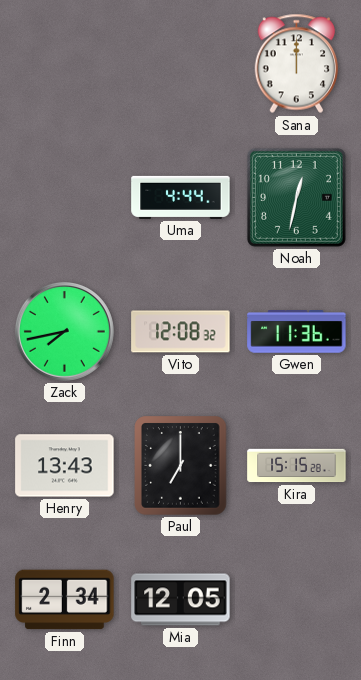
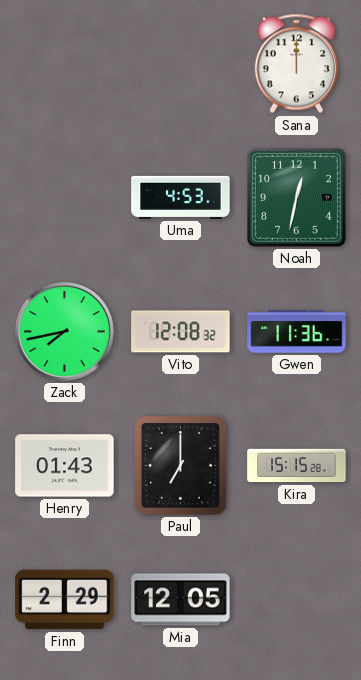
Uma: 4:44 -> 4:53
Henry: 13:43 -> 01:43
Finn: 2:34 -> 2:29
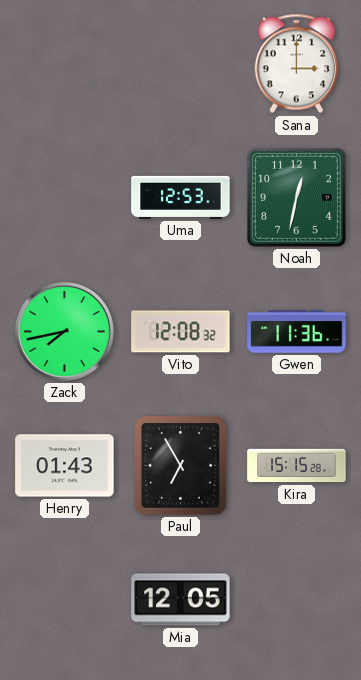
Sana: 12:00 -> 3:00
Uma: 4:53 -> 12:53
Paul: 7:00 -> 6:55
Finn: 2:29 -> none
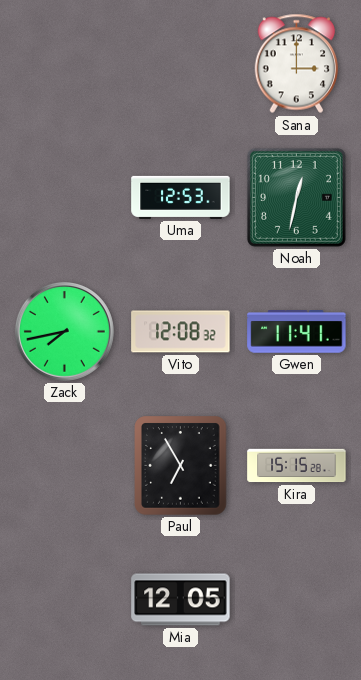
Gwen: 11:36 -> 11:41
Henry: 01:43 -> none
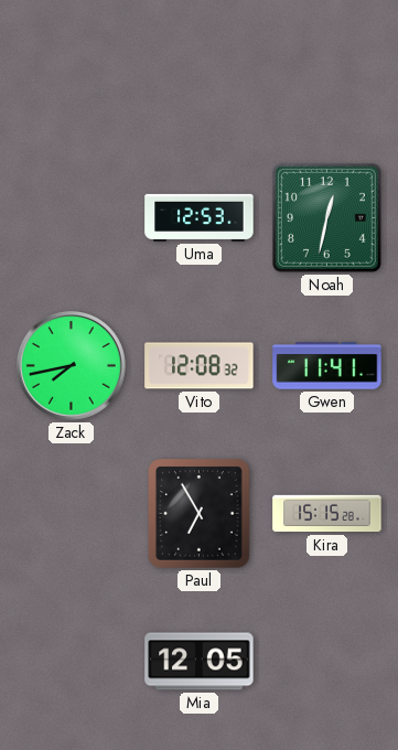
Sana: 3:00 -> none
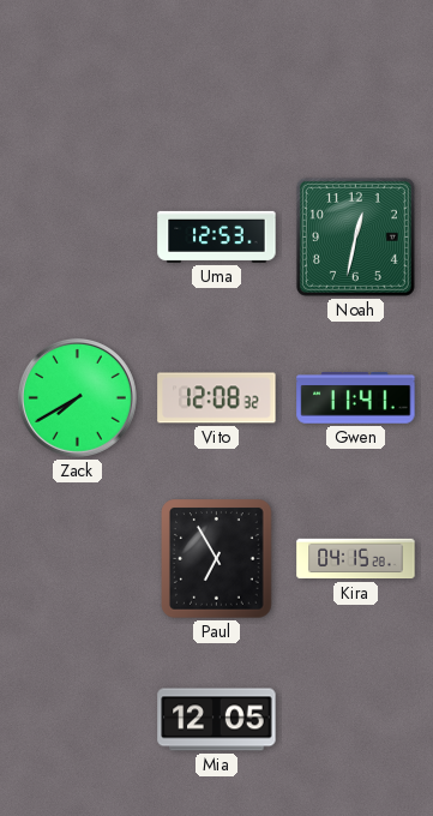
Zack: 7:43 -> 7:40
Kira: 15:15 -> 04:15
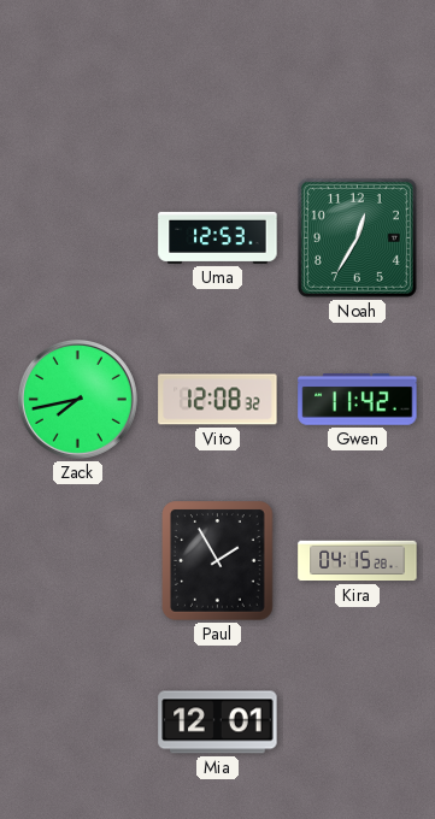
Noah: 12:32 -> 12:35
Zack: 7:40 -> 7:43
Gwen: 11:41 -> 11:42
Paul: 6:55 -> 1:55
Mia: 12:05 -> 12:01
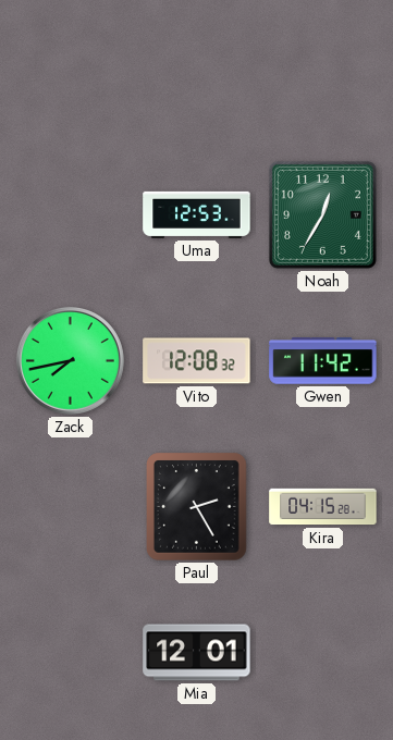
Paul: 1:55 -> 2:25
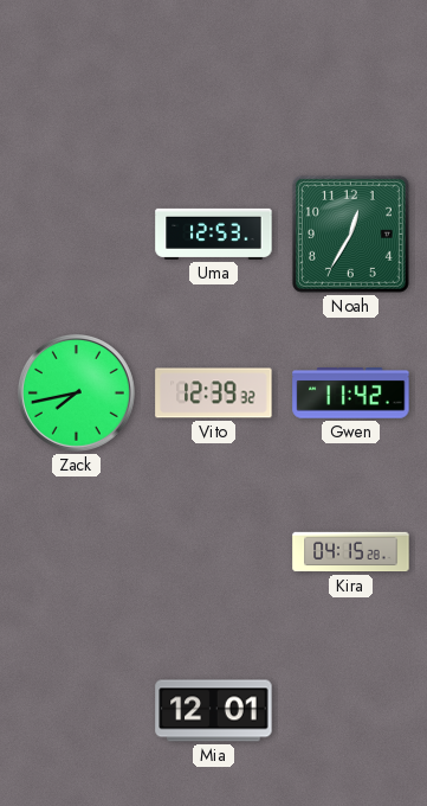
Vito: 12:08 -> 12:39
Paul: 2:25 -> none
